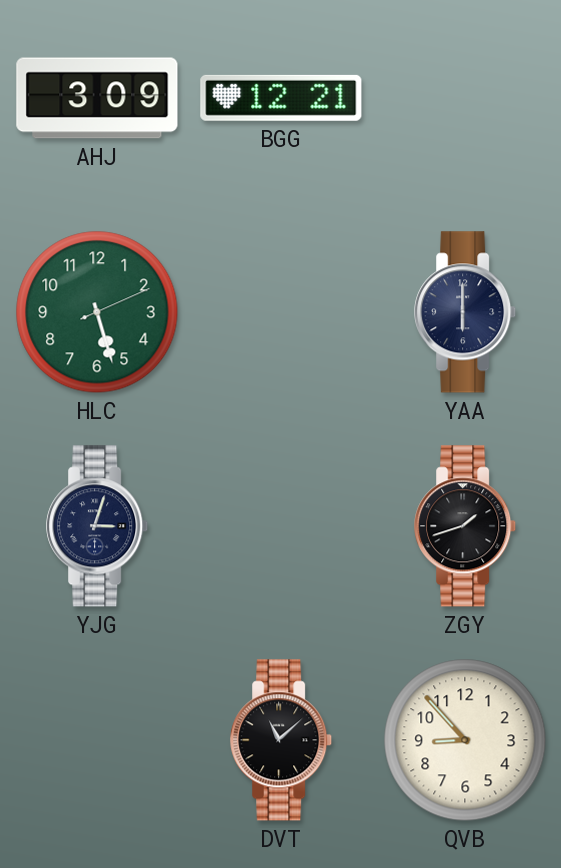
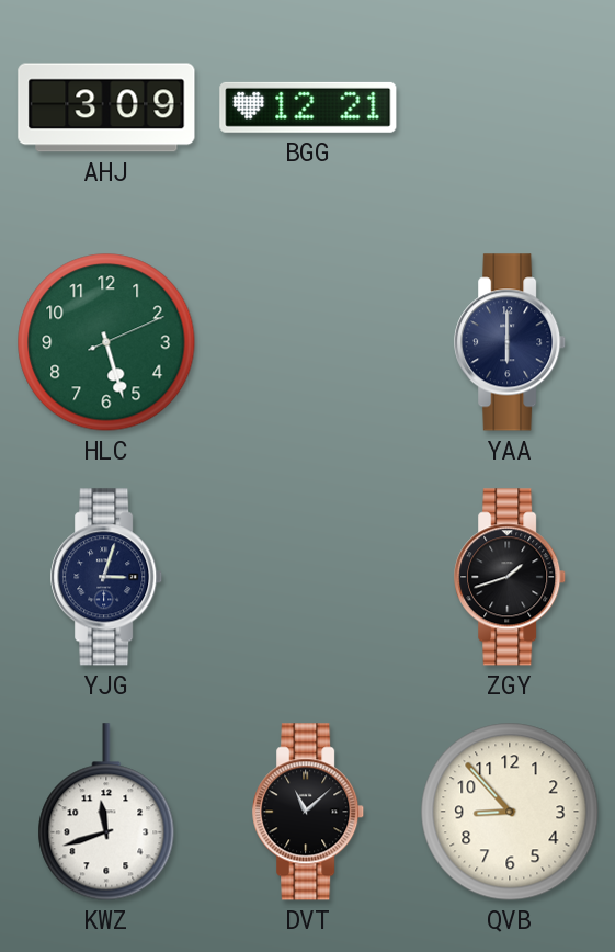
KWZ: none -> 11:42
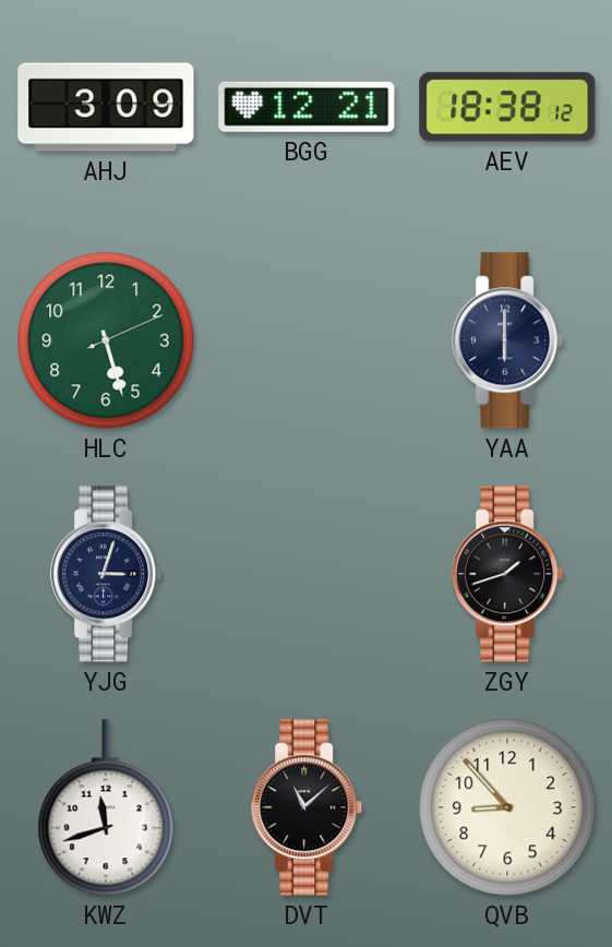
AEV: none -> 18:38
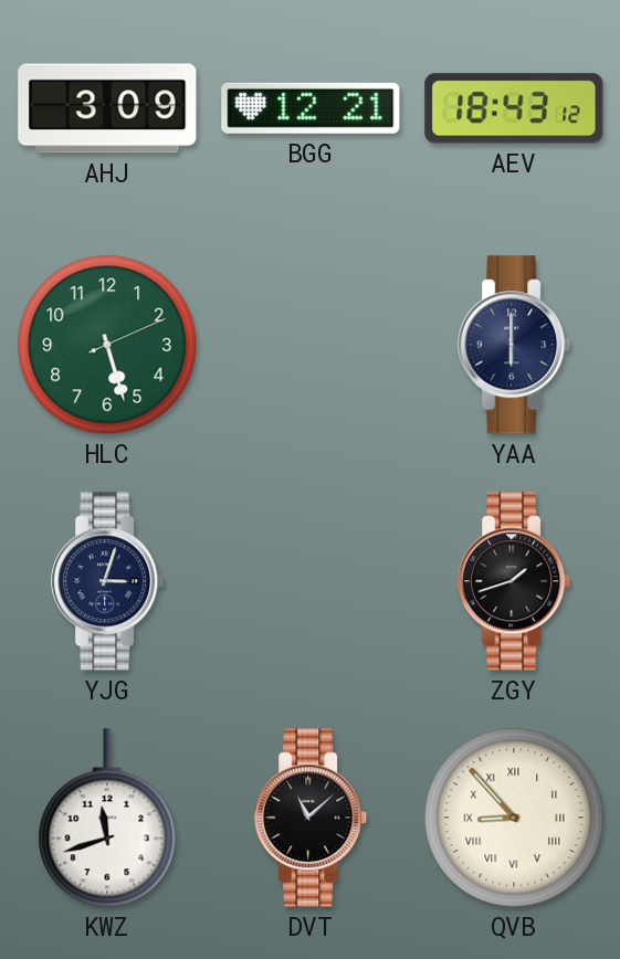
AEV: 18:38 -> 18:43
QVB numerals: Arabic -> Roman
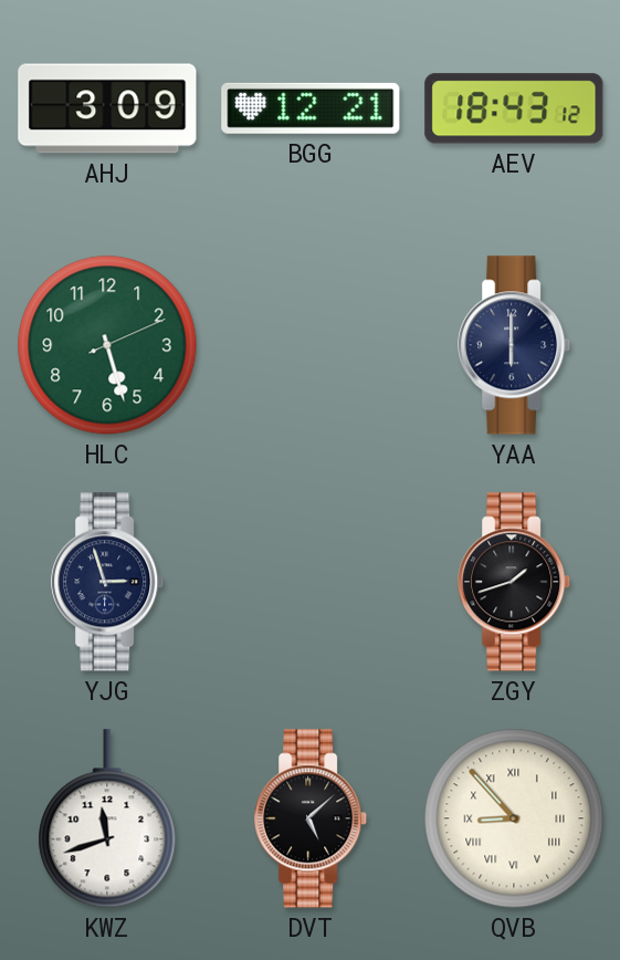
YJG: 3:03 -> 2:57
DVT: 11:08 -> 5:08
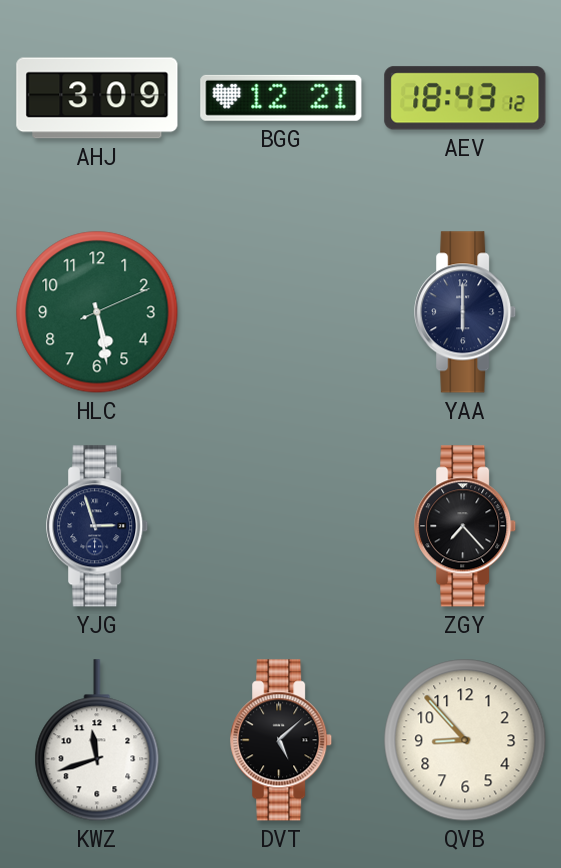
HLC: 5:27 -> 5:28
ZGY: 1:42 -> 7:23
QVB numerals: Roman -> Arabic
